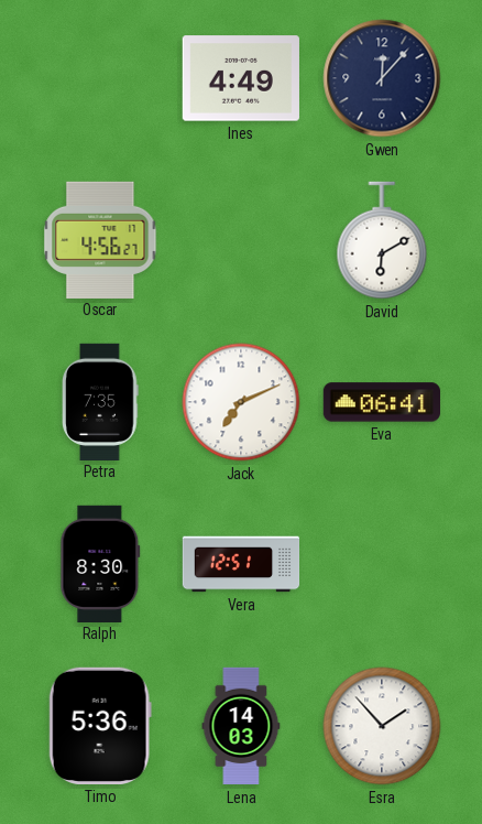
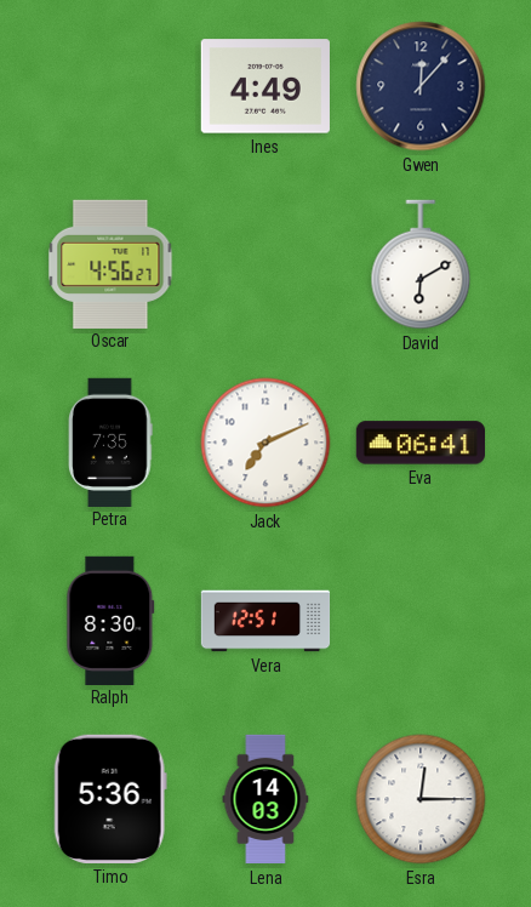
Esra: 1:53 -> 12:15
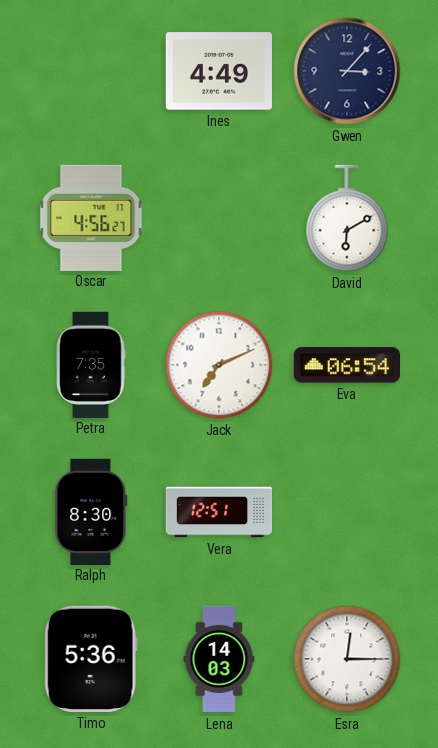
Gwen: 12:07 -> 3:07
Eva: 06:41 -> 06:54
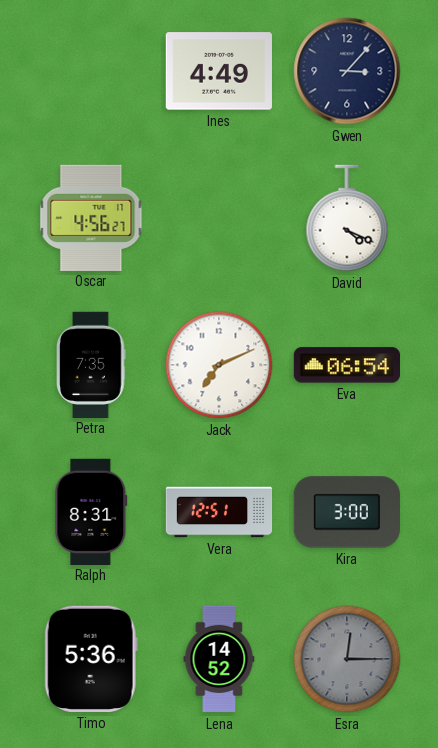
David: 6:10 -> 4:19
Ralph: 8:30 -> 8:31
Kira: none -> 3:00
Lena: 14:03 -> 14:52
Esra dial: white -> grey
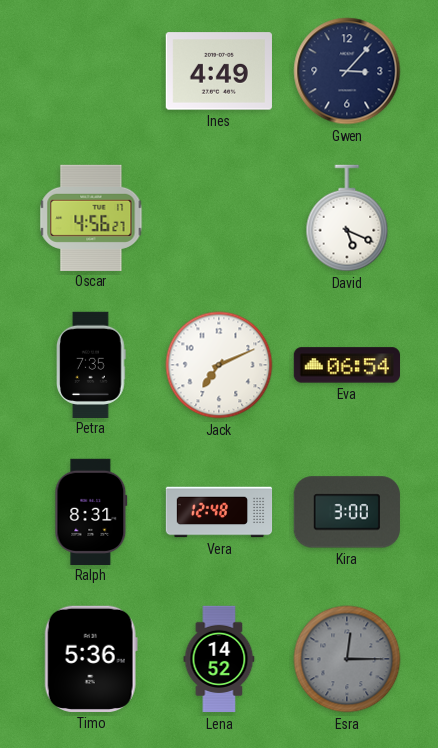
David: 4:19 -> 5:19
Vera: 12:51 -> 12:48
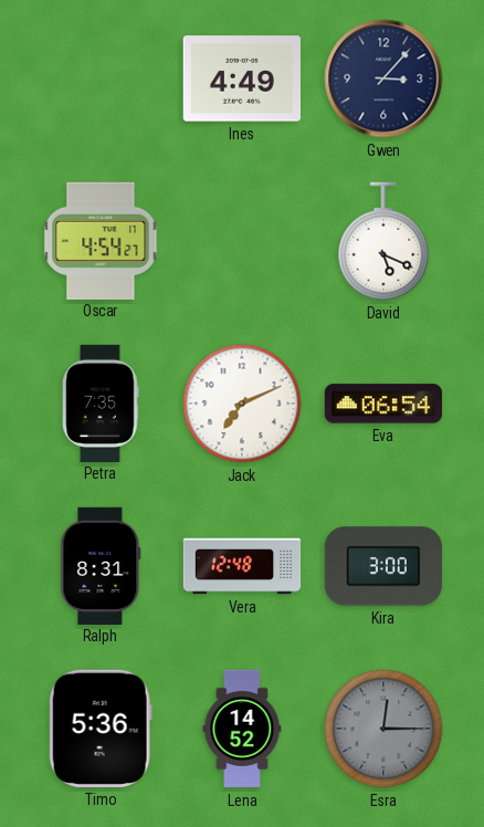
Oscar: 4:56 -> 4:54
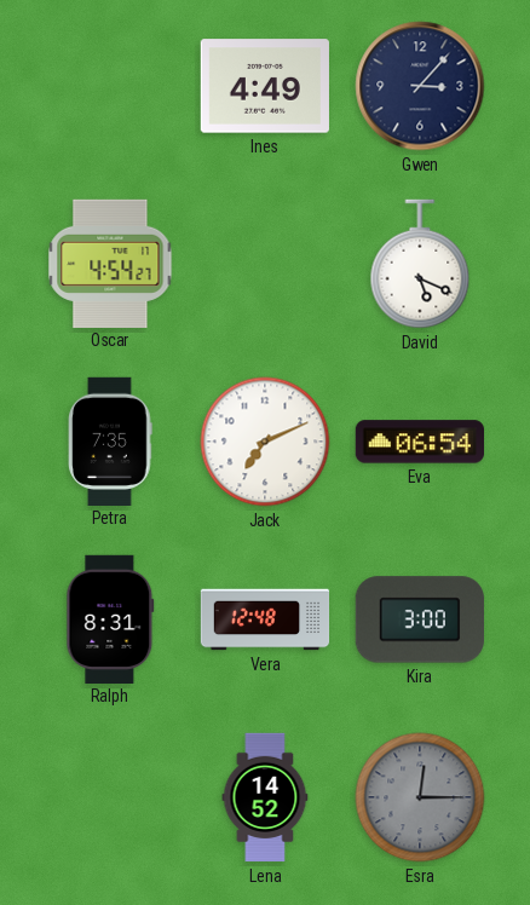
Timo: 5:36 -> none
